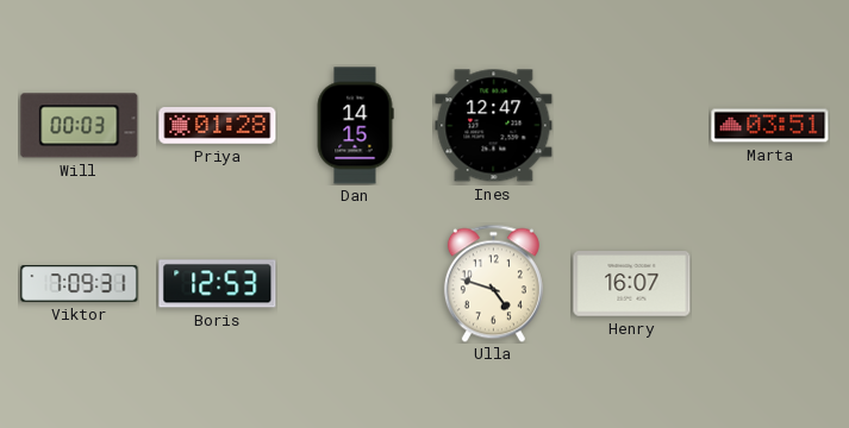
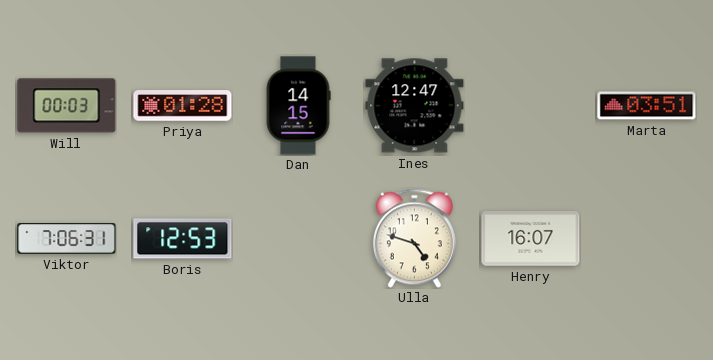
Viktor: 7:09 -> 7:06
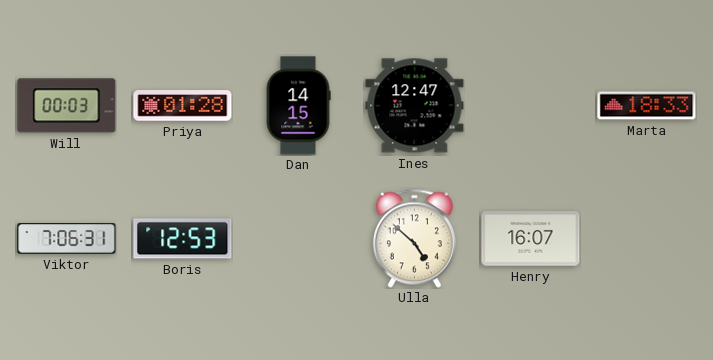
Marta: 03:51 -> 18:33
Ulla: 4:48 -> 4:52
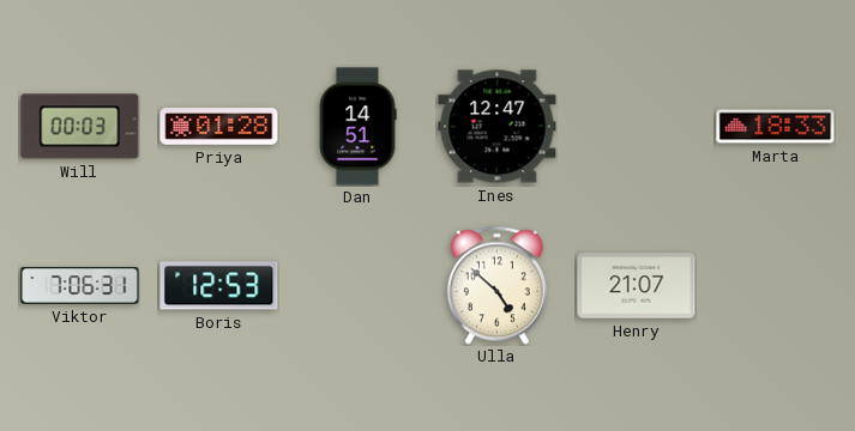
Dan: 14:15 -> 14:51
Henry: 16:07 -> 21:07
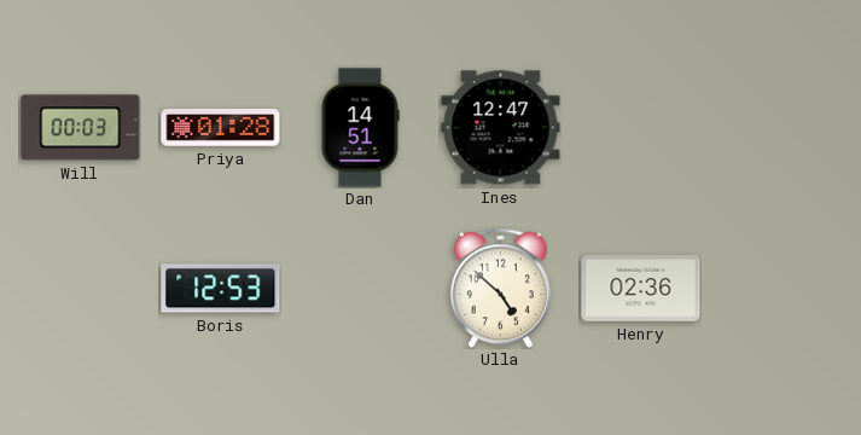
Marta: 18:33 -> none
Viktor: 7:06 -> none
Henry: 21:07 -> 02:36
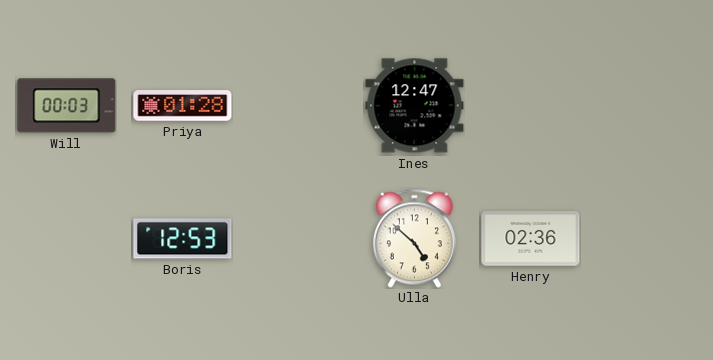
Dan: 14:51 -> none
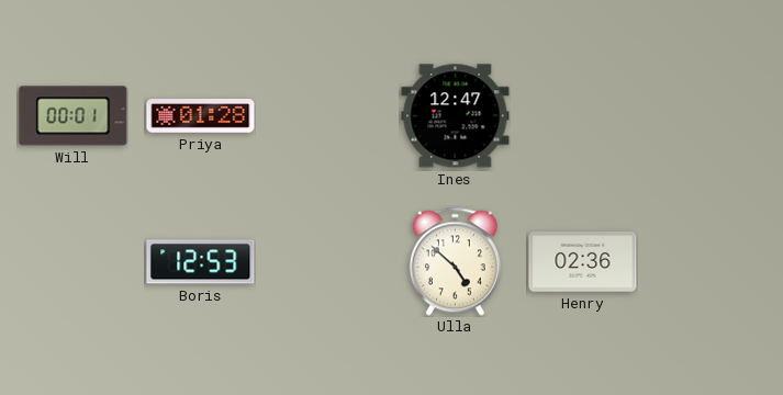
Will: 00:03 -> 00:01
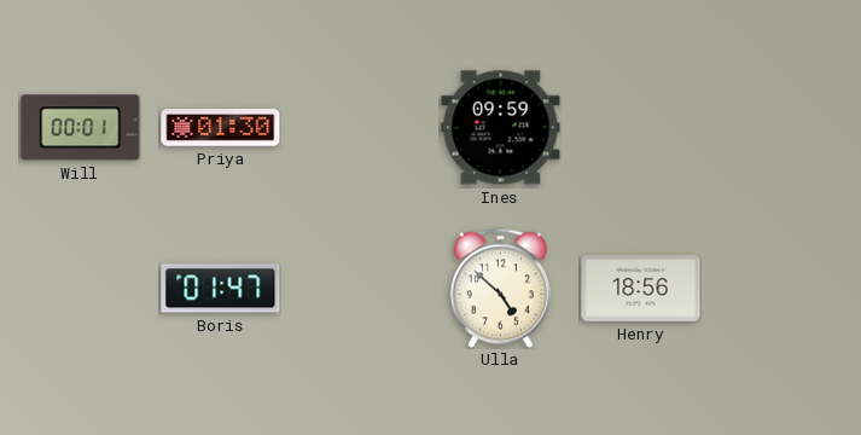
Priya: 01:28 -> 01:30
Ines: 12:47 -> 09:59
Boris: 12:53 -> 01:47
Henry: 02:36 -> 18:56
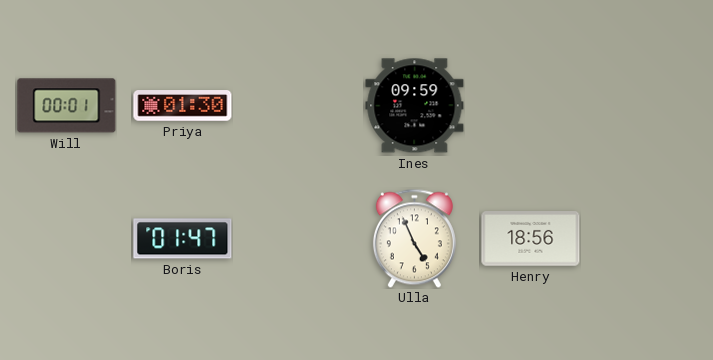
Ulla: 4:52 -> 4:56
